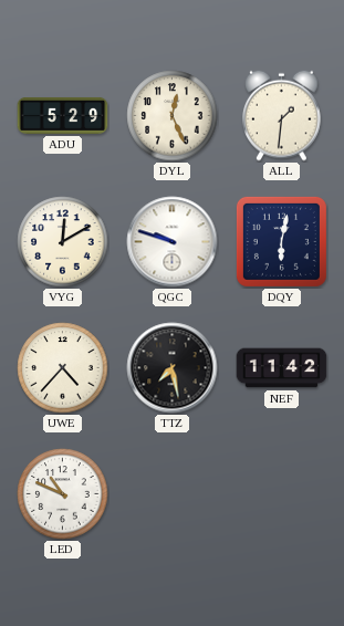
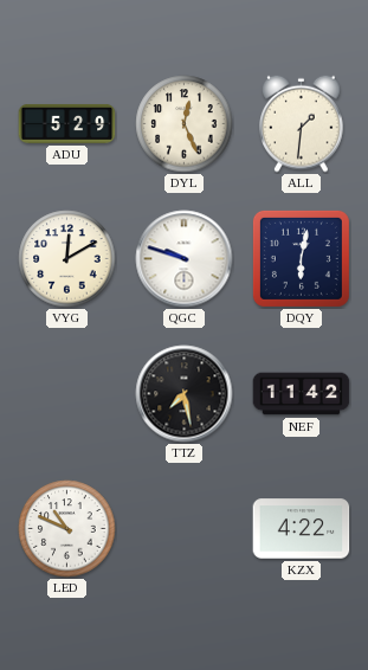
UWE: 4:37 -> none
KZX: none -> 4:22
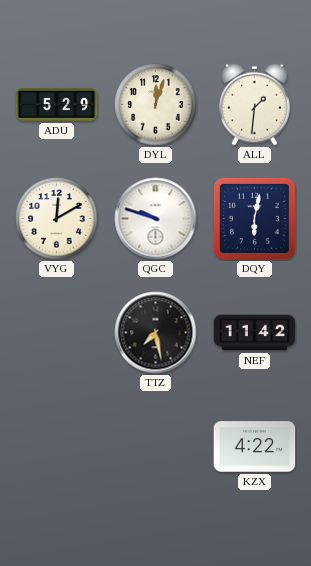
DYL: 12:26 -> 12:03
LED: 10:49 -> none
